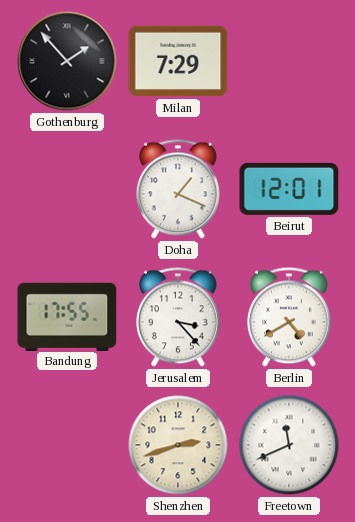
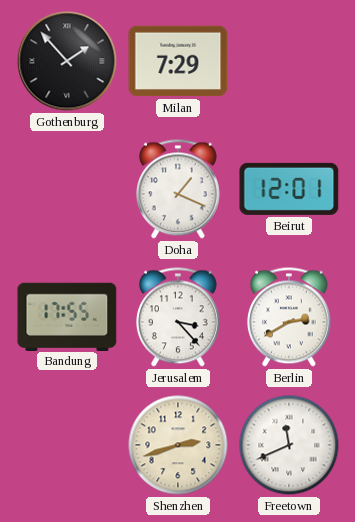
Berlin: 4:40 -> 2:40
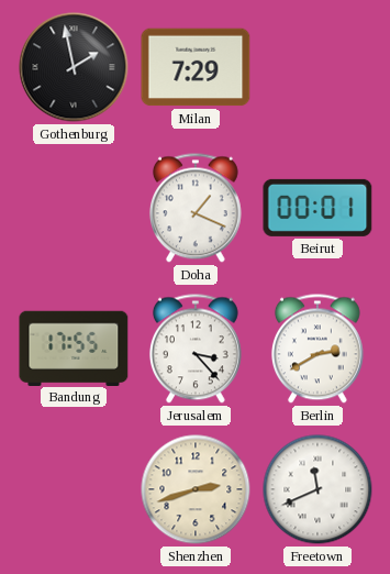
Gothenburg: 1:53 -> 1:58
Beirut: 12:01 -> 00:01
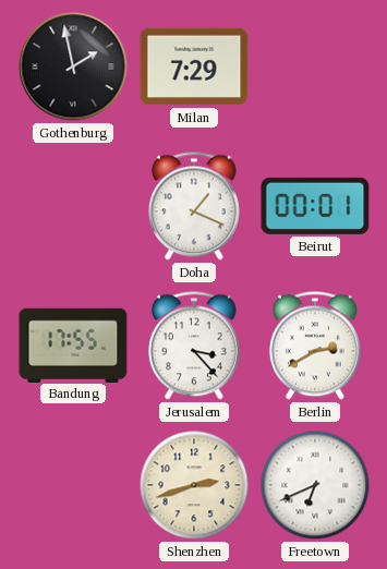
Freetown: 11:41 -> 6:41
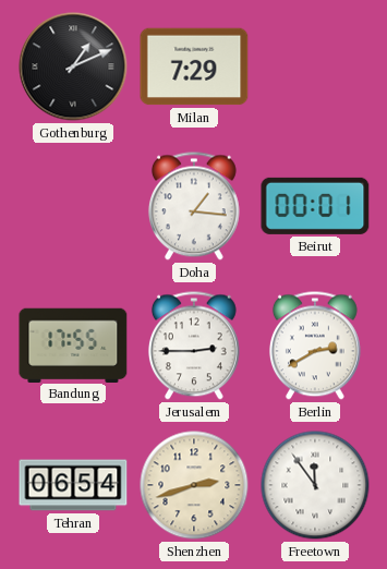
Gothenburg: 1:58 -> 1:11
Doha: 1:19 -> 1:16
Jerusalem: 3:23 -> 2:45
Tehran: none -> 06:54
Freetown: 6:41 -> 11:54
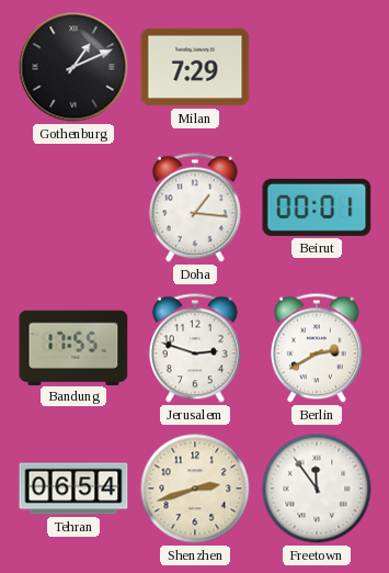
Jerusalem: 2:45 -> 2:48
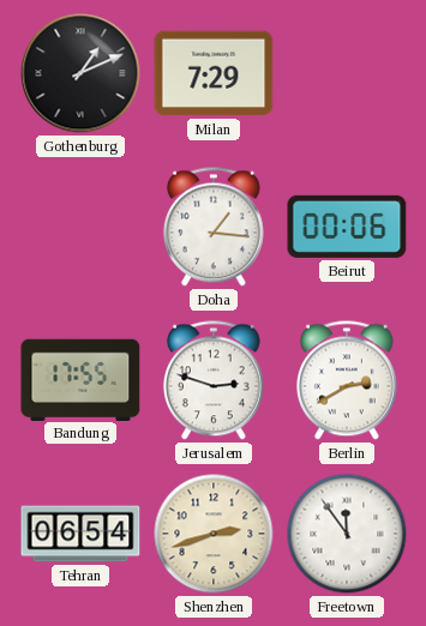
Beirut: 00:01 -> 00:06
